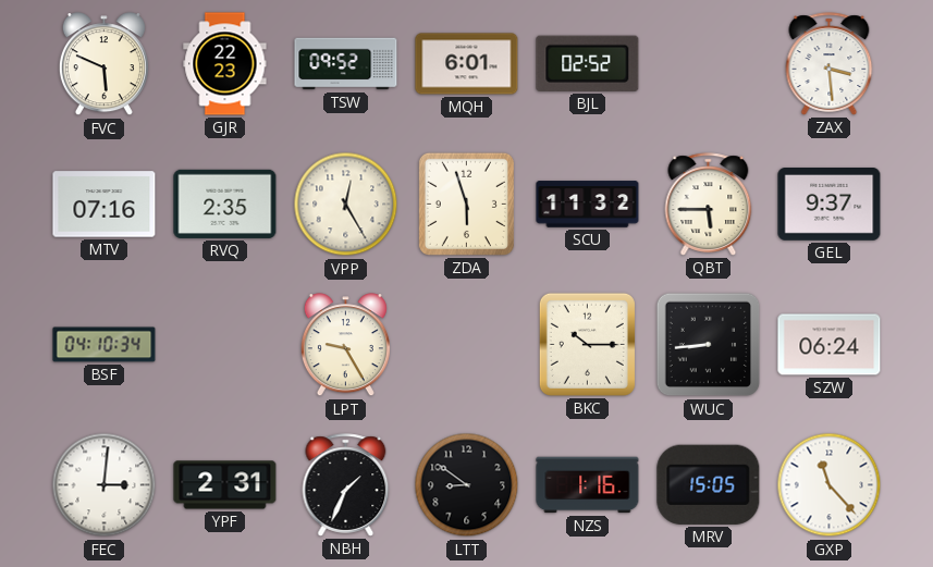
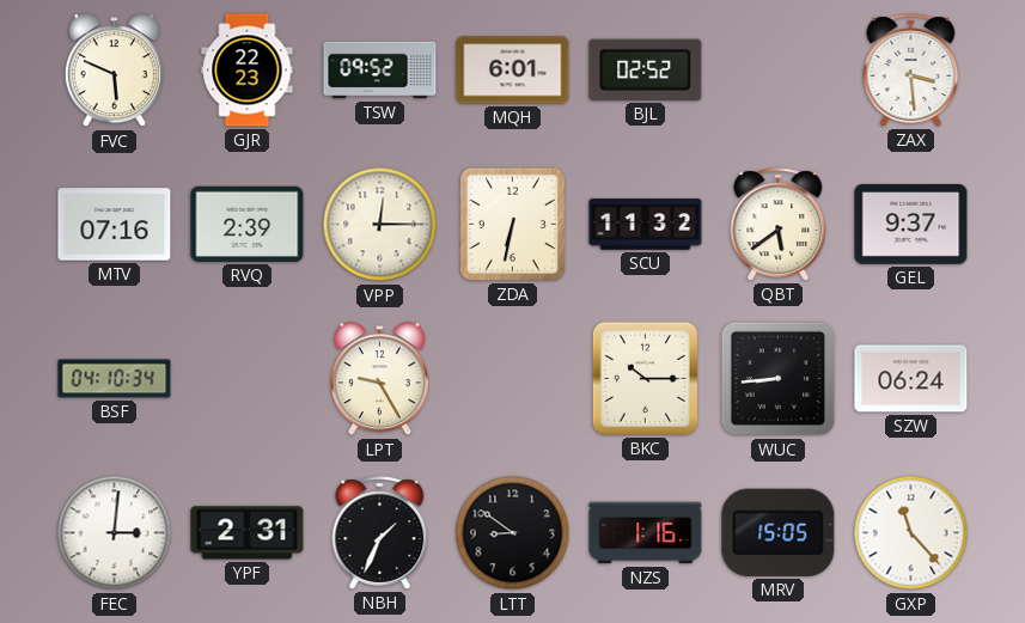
RVQ: 2:35 -> 2:39
VPP: 12:25 -> 12:15
ZDA: 5:57 -> 6:32
QBT: 5:45 -> 5:39
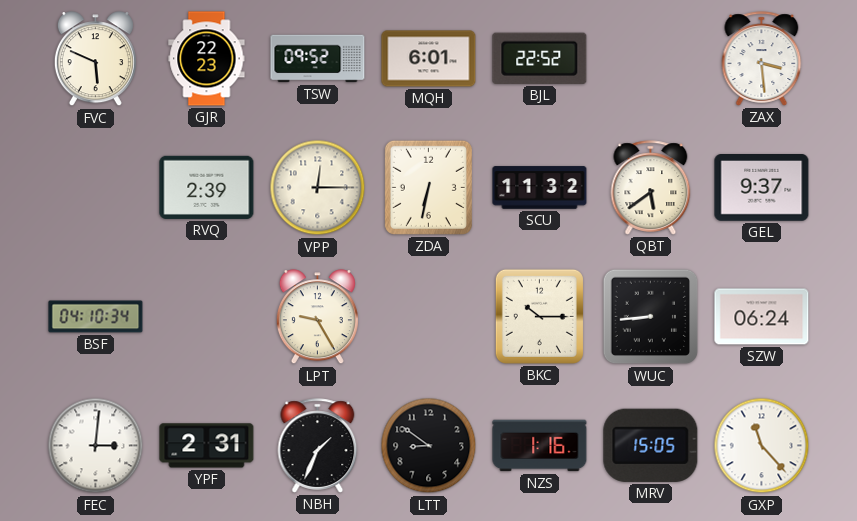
BJL: 02:52 -> 22:52
MTV: 07:16 -> none
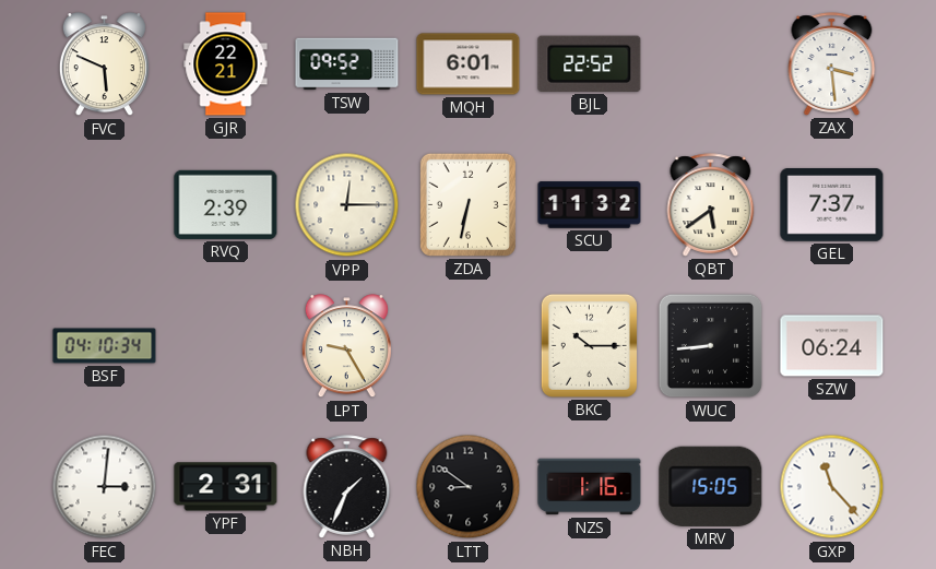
GJR: 22:23 -> 22:21
GEL: 9:37 -> 7:37
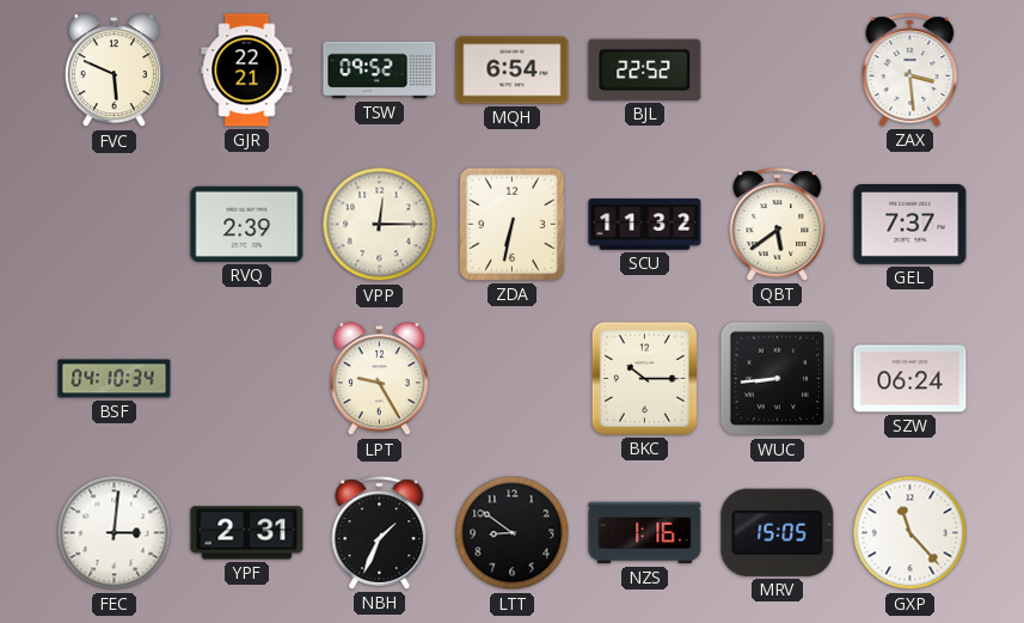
MQH: 6:01 -> 6:54
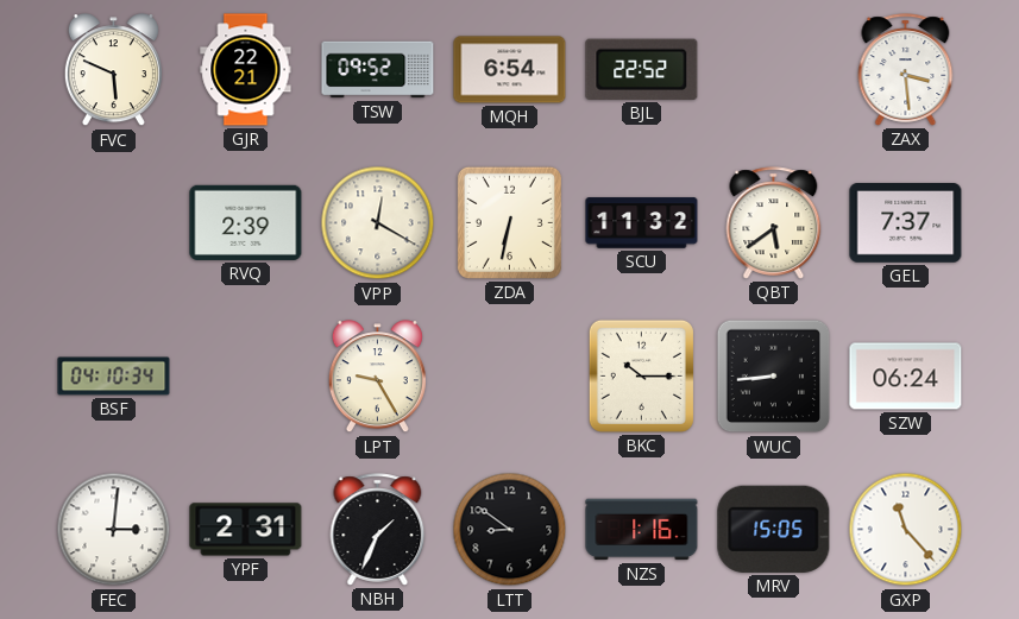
VPP: 12:15 -> 12:20
